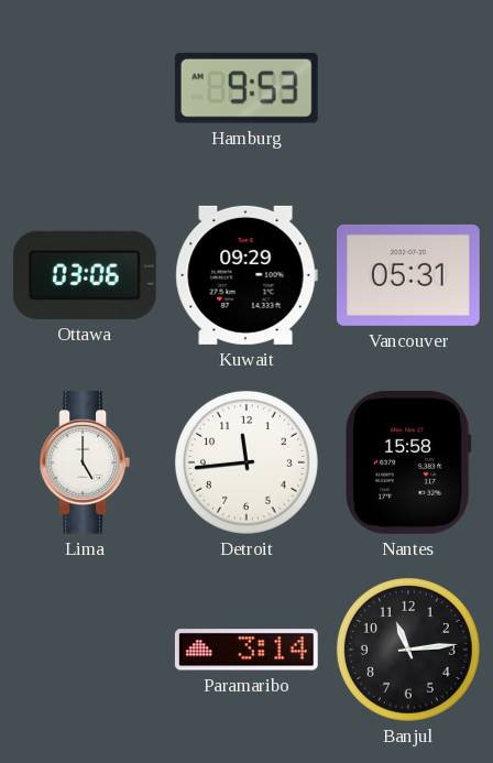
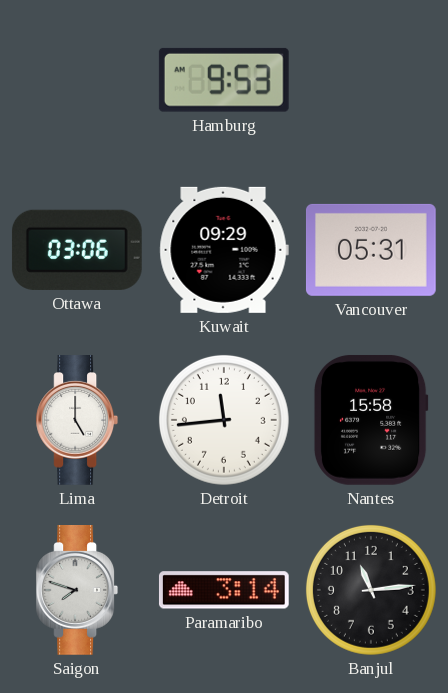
Saigon: none -> 7:48
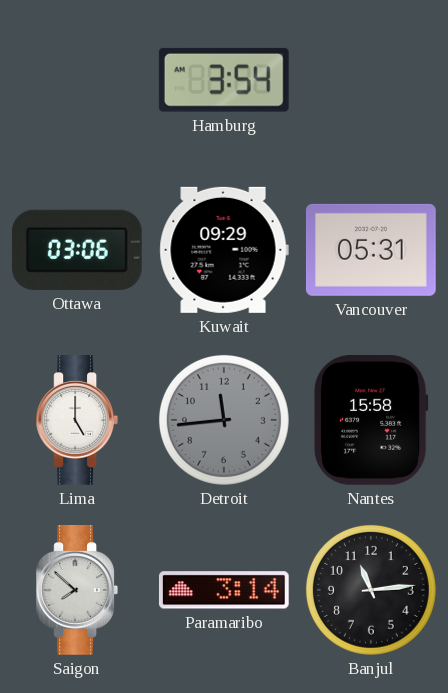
Hamburg: 9:53 -> 3:54
Detroit dial: white -> grey
Saigon: 7:48 -> 7:52
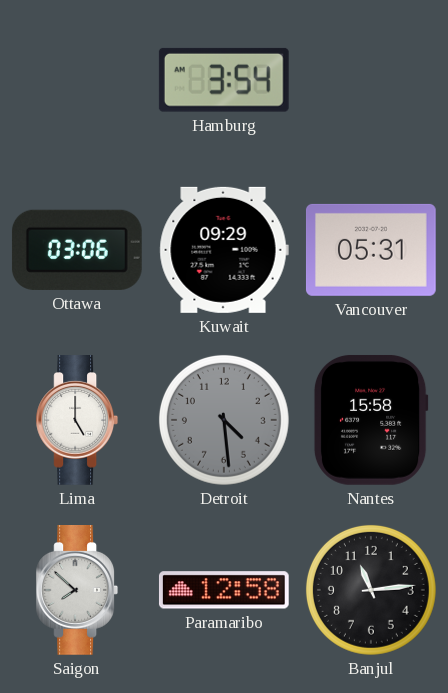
Detroit: 11:44 -> 4:29
Paramaribo: 3:14 -> 12:58
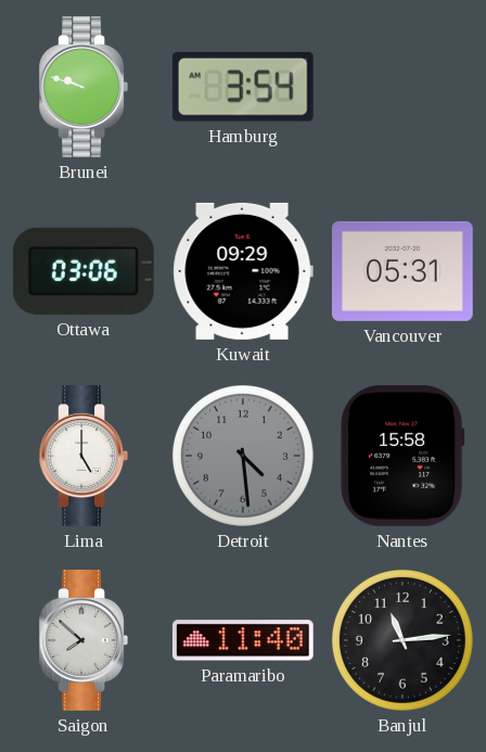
Brunei: none -> 9:48
Paramaribo: 12:58 -> 11:40
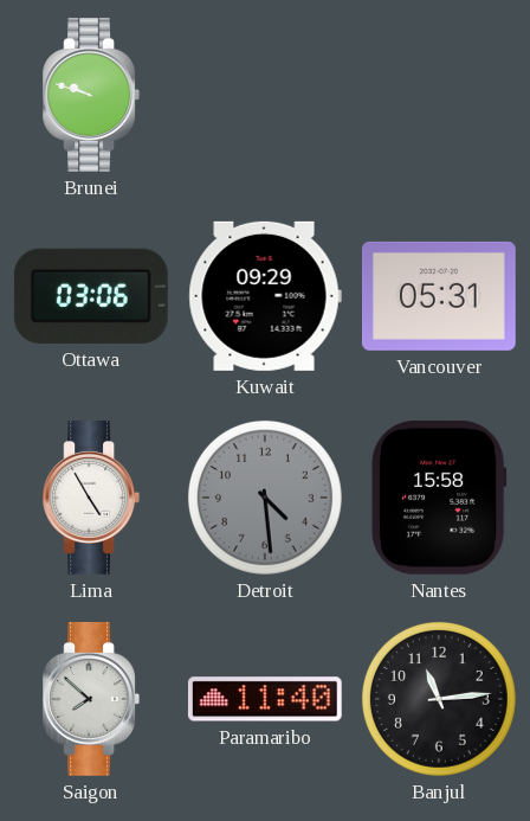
Hamburg: 3:54 -> none
Lima: 5:00 -> 4:55
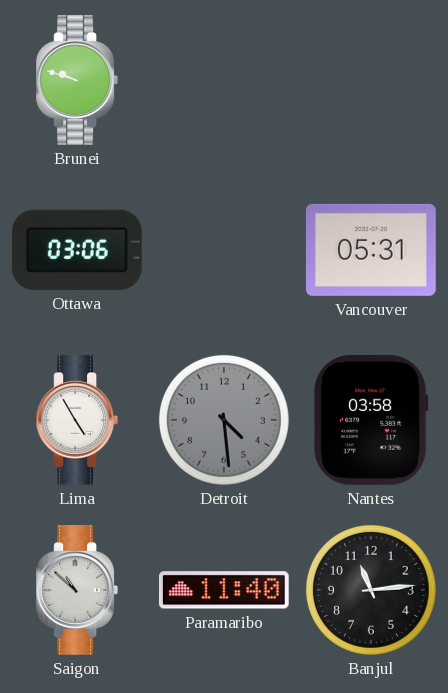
Kuwait: 09:29 -> none
Nantes: 15:58 -> 03:58
Saigon: 7:52 -> 10:52
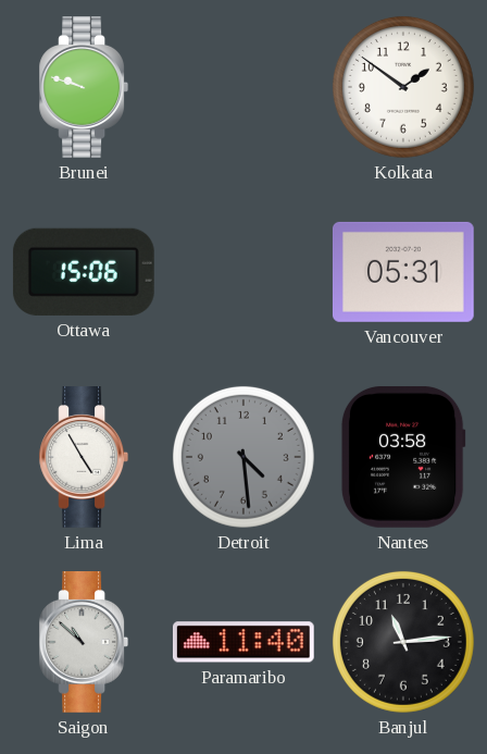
Kolkata: none -> 1:51
Ottawa: 03:06 -> 15:06
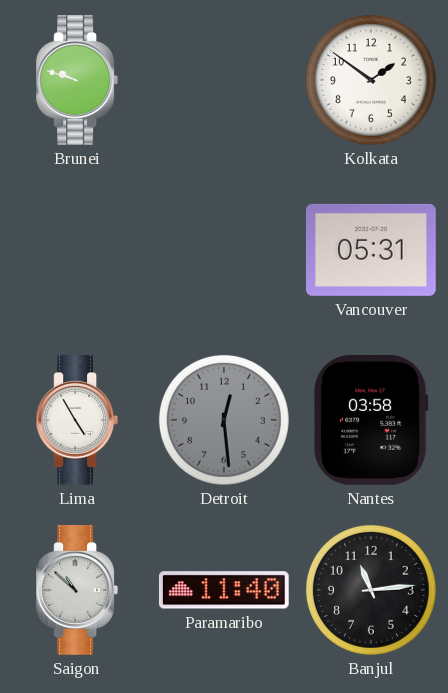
Ottawa: 15:06 -> none
Detroit: 4:29 -> 12:29
